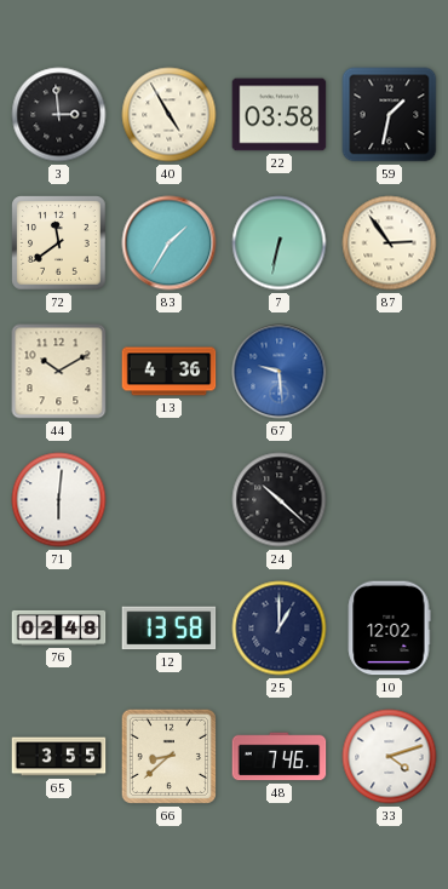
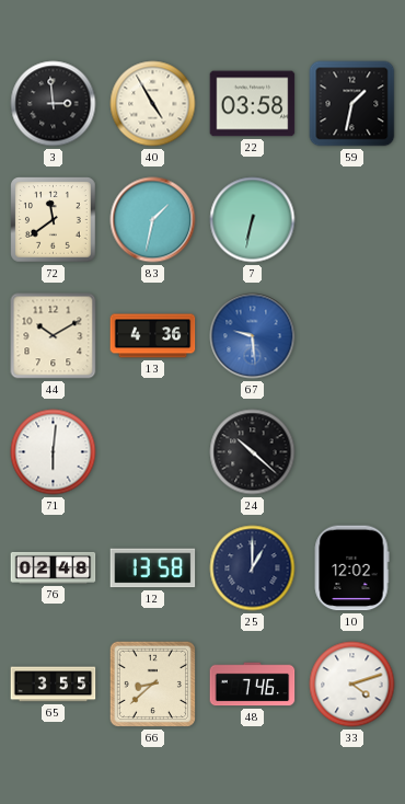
83: 1:35 -> 1:32
87: 2:54 -> none
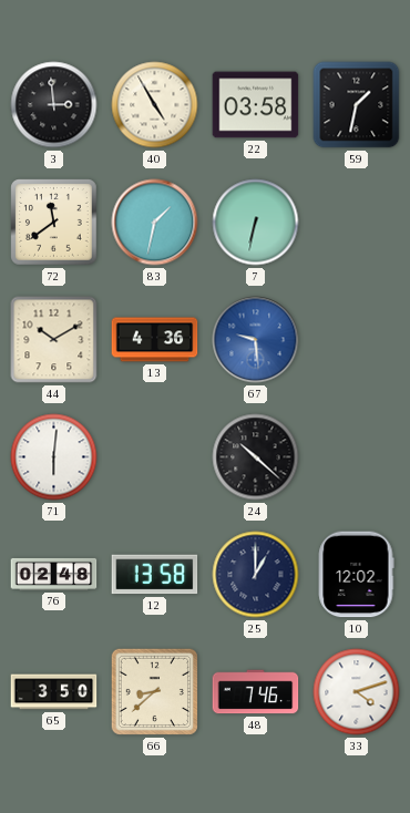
65: 3:55 -> 3:50
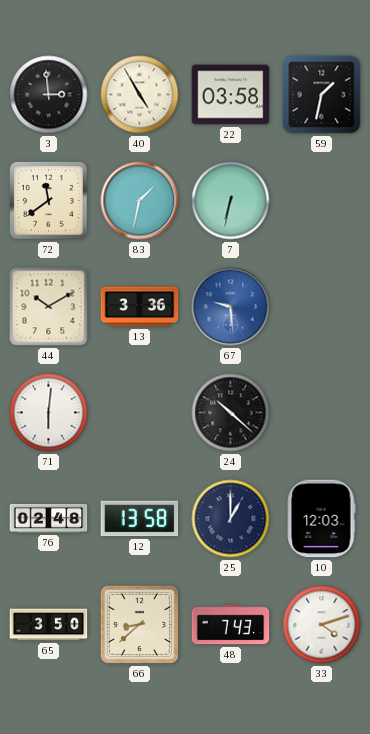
13: 4:36 -> 3:36
10: 12:02 -> 12:03
48: 7:46 -> 7:43
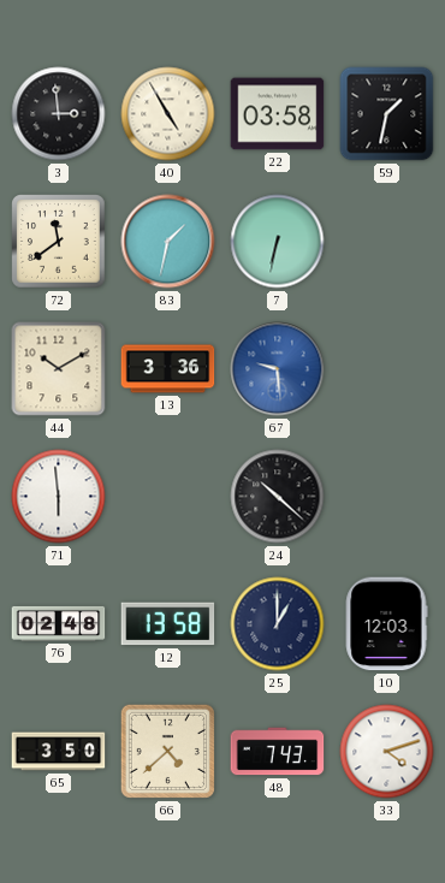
71: 6:01 -> 5:59
66: 8:38 -> 4:38
